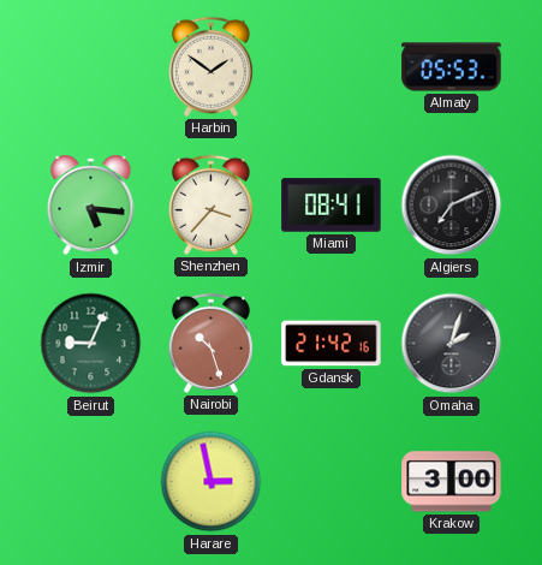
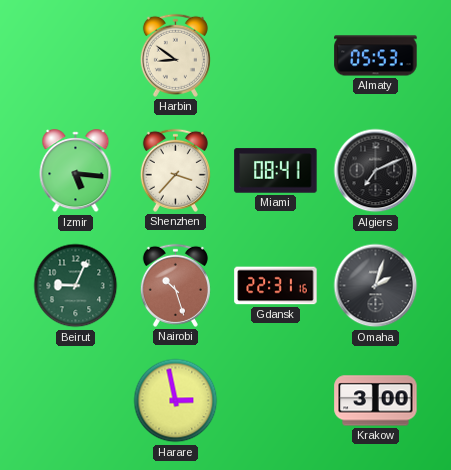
Harbin: 1:51 -> 8:51
Gdansk: 21:42 -> 22:31
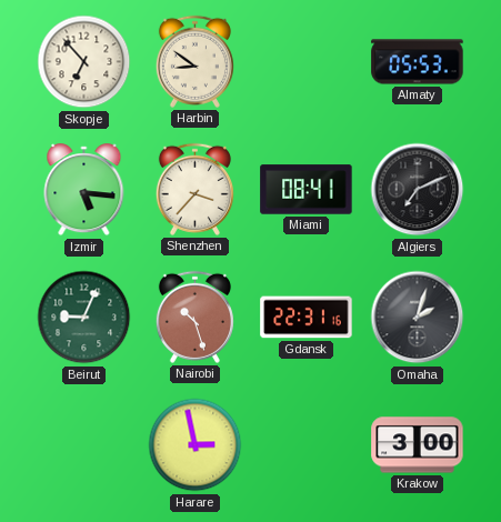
Skopje: none -> 6:53
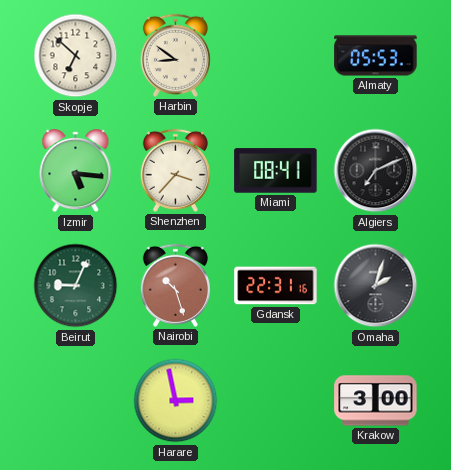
Skopje: 6:53 -> 6:52
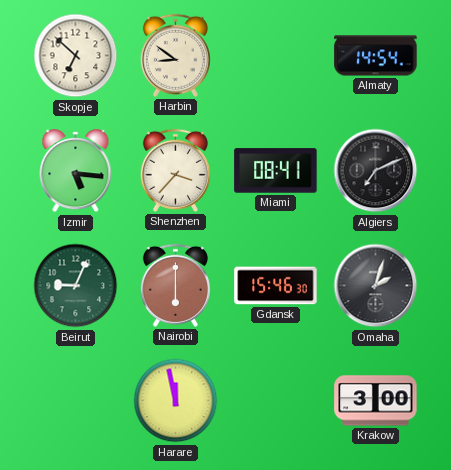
Almaty: 05:53 -> 14:54
Nairobi: 10:27 -> 6:00
Gdansk: 22:31 -> 15:46
Harare: 2:58 -> 11:58
